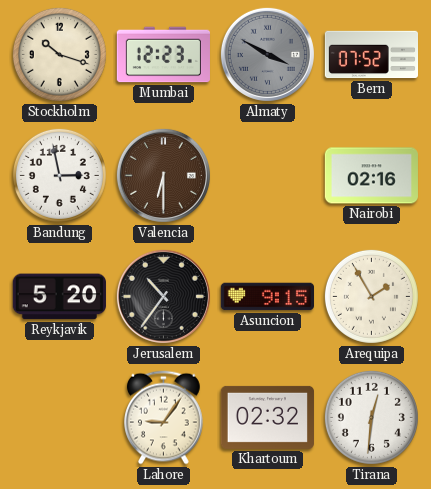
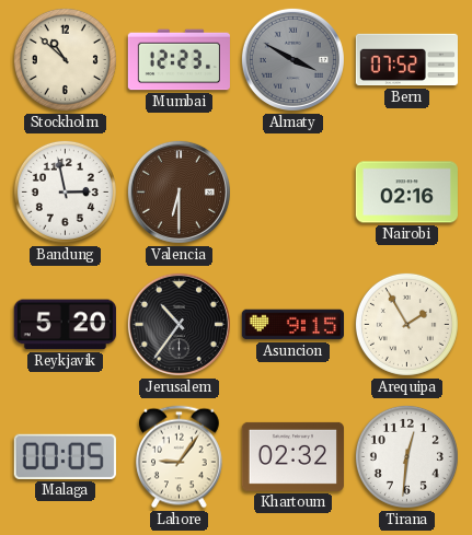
Stockholm: 10:18 -> 10:52
Malaga: none -> 00:05
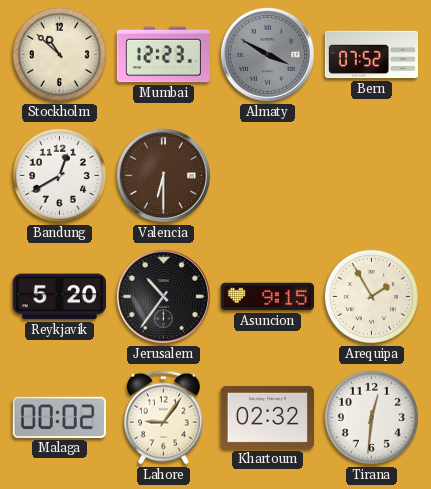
Bandung: 2:58 -> 12:40
Nairobi: 02:16 -> none
Malaga: 00:05 -> 00:02
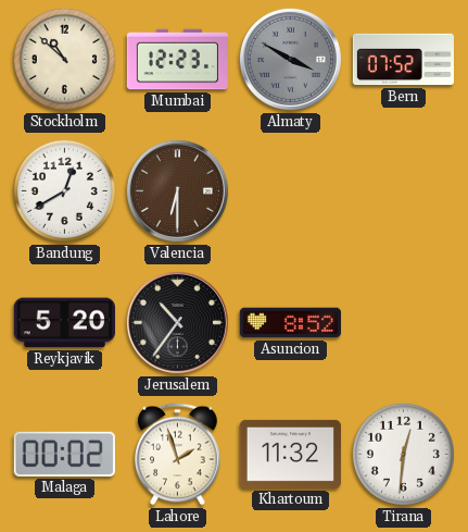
Asuncion: 9:15 -> 8:52
Arequipa: 1:55 -> none
Lahore: 9:06 -> 1:57
Khartoum: 02:32 -> 11:32
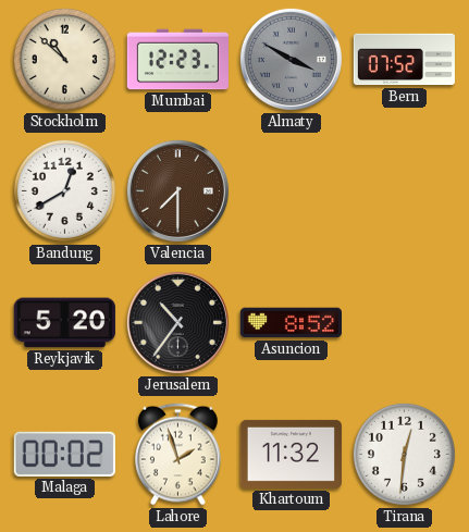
Valencia: 6:30 -> 7:30
